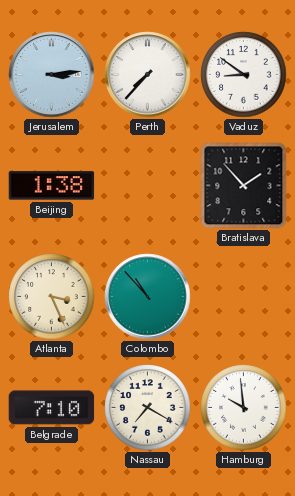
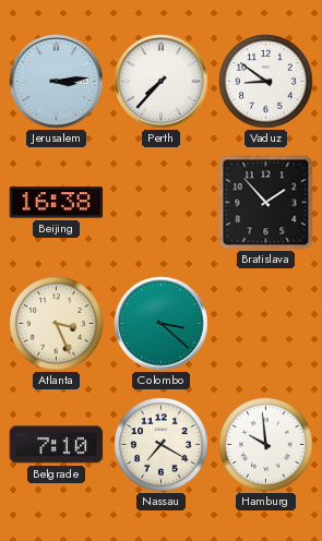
Beijing: 1:38 -> 16:38
Colombo: 10:53 -> 3:22
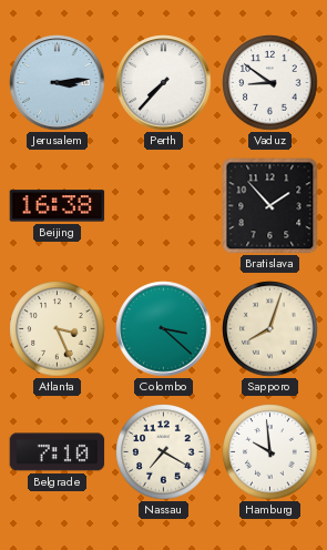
Sapporo: none -> 8:03
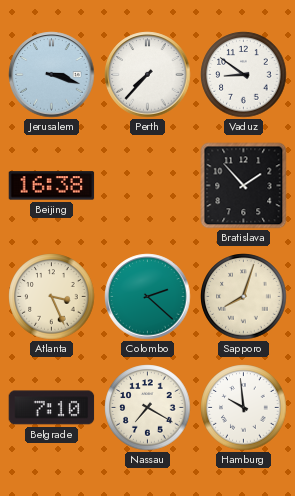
Jerusalem: 3:14 -> 3:18
Colombo: 3:22 -> 2:22
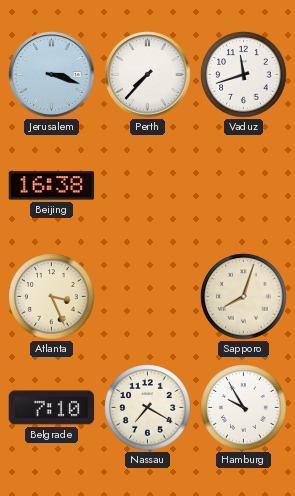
Vaduz: 8:51 -> 11:42
Bratislava: 1:53 -> none
Colombo: 2:22 -> none
Hamburg: 9:59 -> 9:55
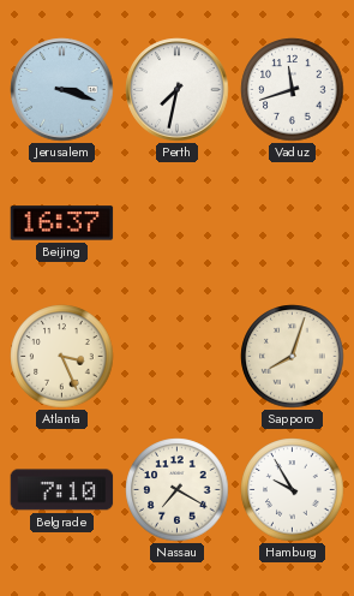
Perth: 7:37 -> 7:32
Beijing: 16:38 -> 16:37
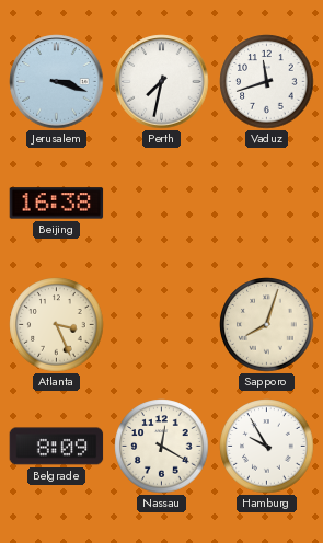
Beijing: 16:37 -> 16:38
Belgrade: 7:10 -> 8:09
Nassau: 7:20 -> 12:20
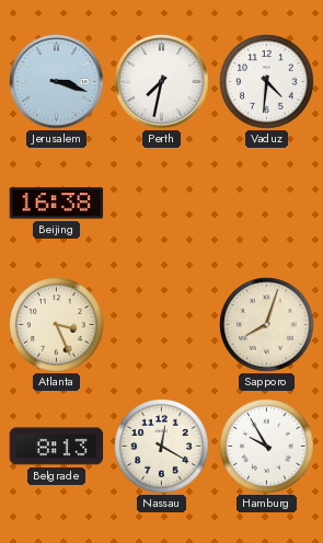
Vaduz: 11:42 -> 4:31
Belgrade: 8:09 -> 8:13
